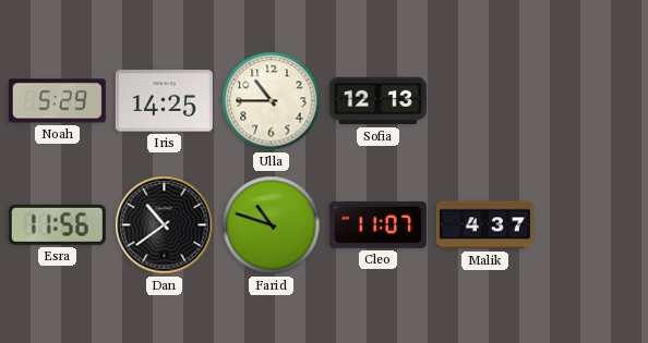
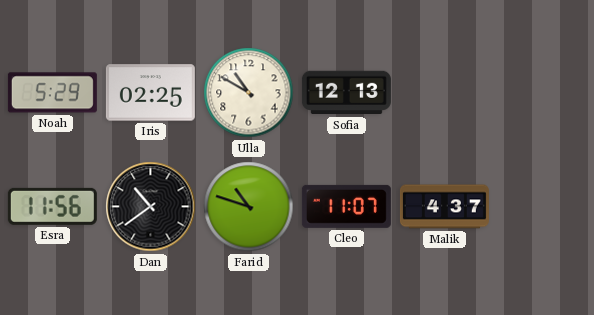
Iris: 14:25 -> 02:25
Ulla: 10:45 -> 10:50
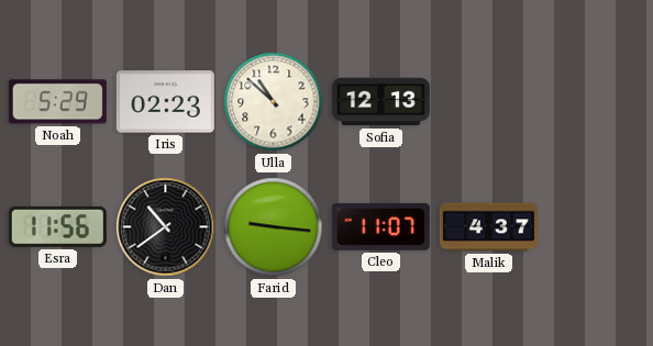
Iris: 02:25 -> 02:23
Ulla: 10:50 -> 10:52
Farid: 10:48 -> 9:16
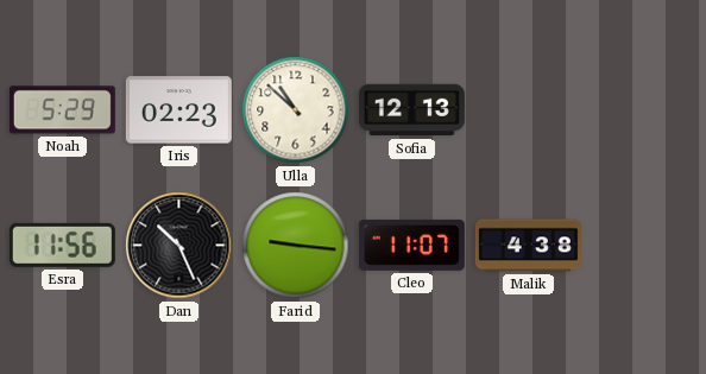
Dan: 10:39 -> 10:26
Malik: 4:37 -> 4:38
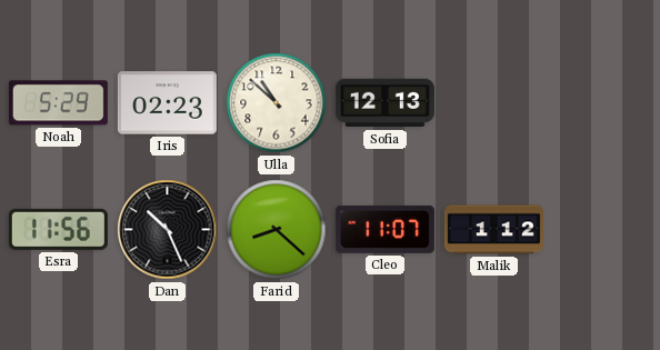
Farid: 9:16 -> 8:22
Malik: 4:38 -> 1:12
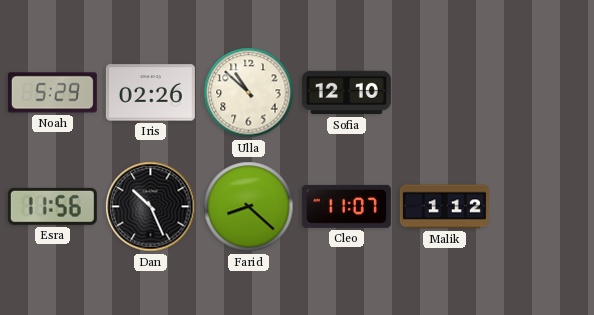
Iris: 02:23 -> 02:26
Sofia: 12:13 -> 12:10
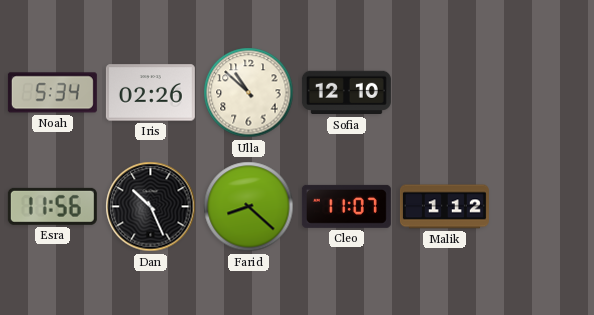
Noah: 5:29 -> 5:34
